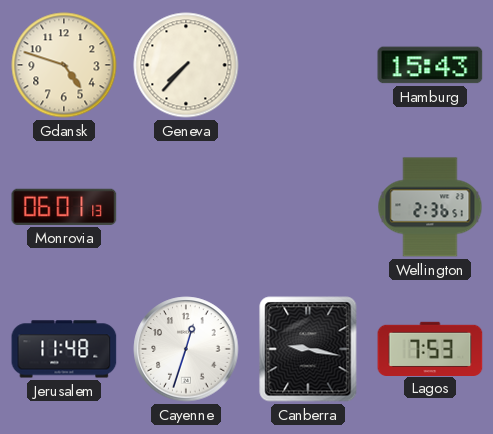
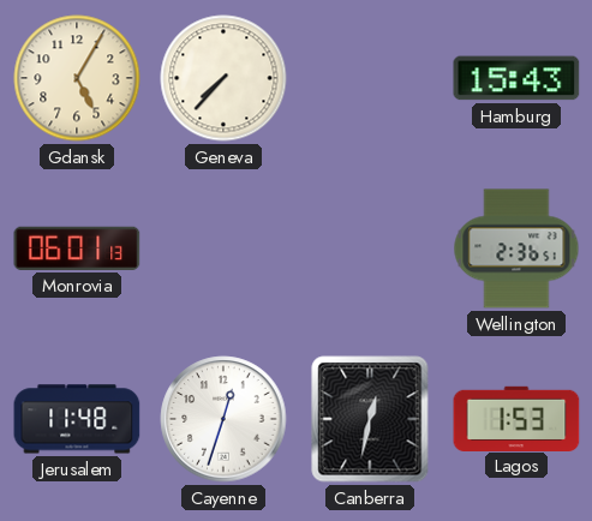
Gdansk: 4:48 -> 5:05
Canberra: 9:17 -> 12:32
Lagos: 7:53 -> 1:53
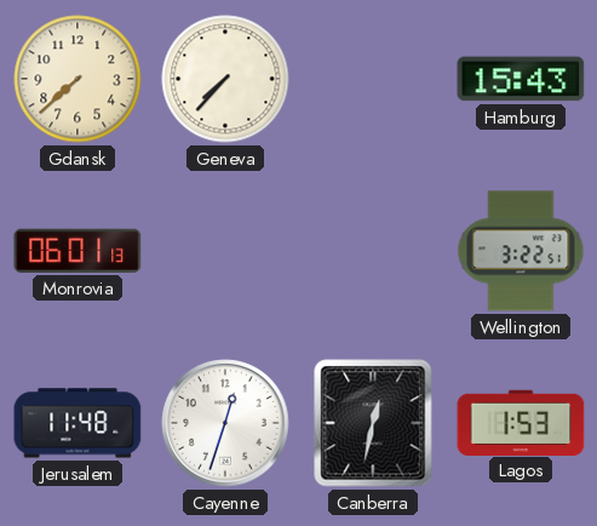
Gdansk: 5:05 -> 7:38
Wellington: 2:36 -> 3:22
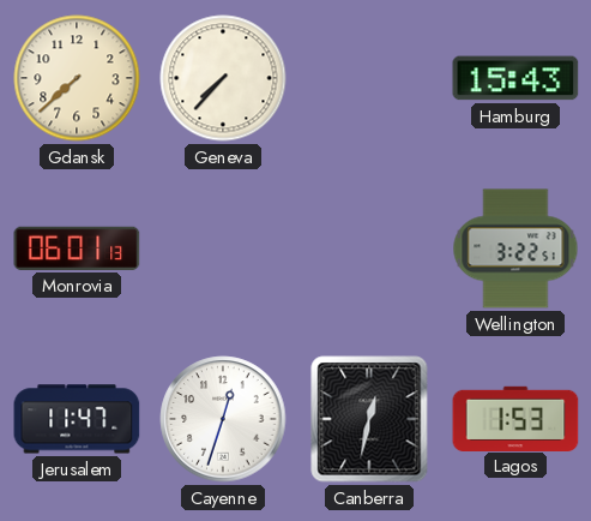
Jerusalem: 11:48 -> 11:47
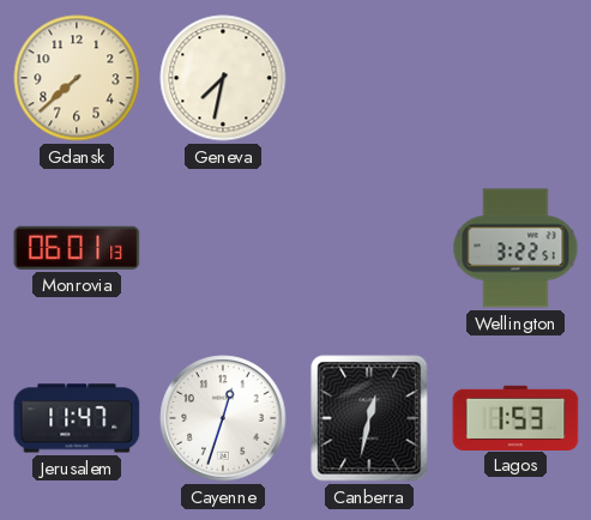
Geneva: 7:37 -> 7:32
Hamburg: 15:43 -> none
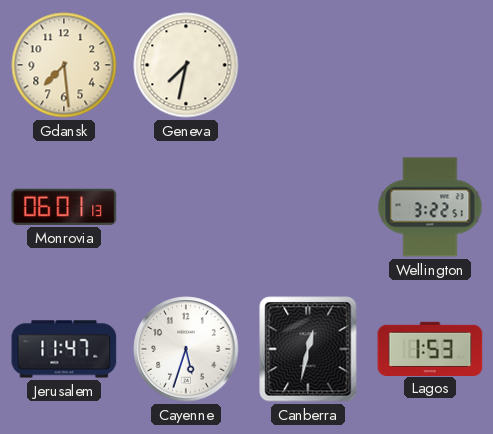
Gdansk: 7:38 -> 7:29
Cayenne: 12:33 -> 5:33
